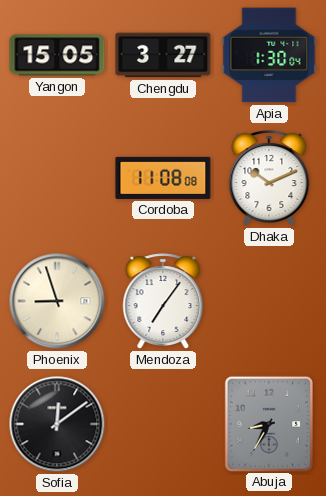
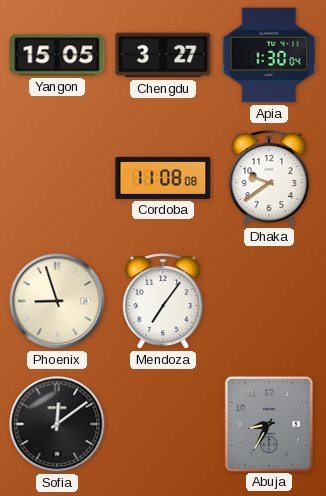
Dhaka: 10:11 -> 9:39
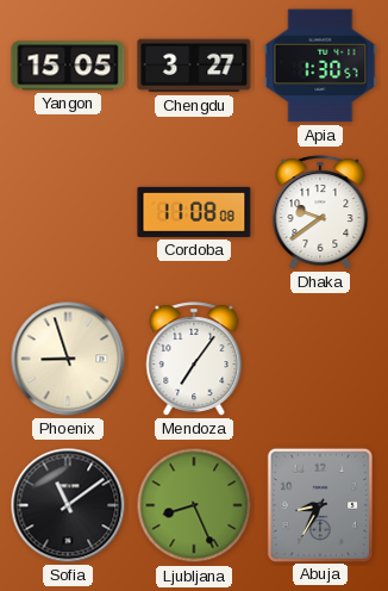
Apia: 1:30:04 -> 1:30:57
Sofia: 12:09 -> 11:09
Ljubljana: none -> 8:26
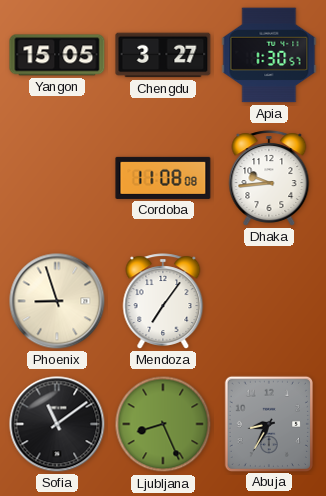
Dhaka: 9:39 -> 9:44
